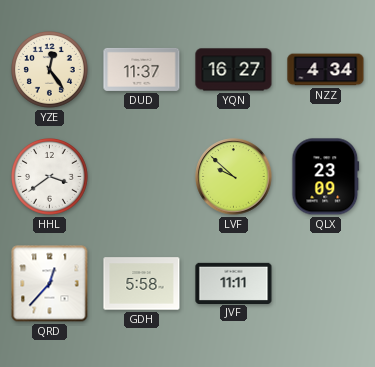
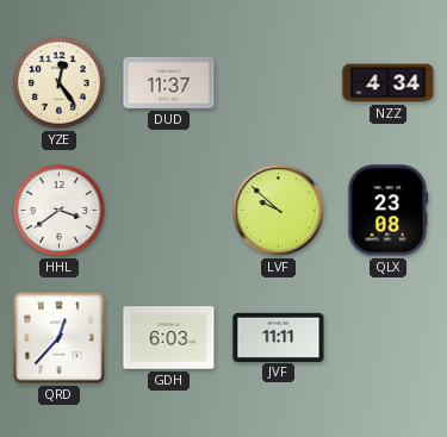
YQN: 16:27 -> none
QLX: 23:09 -> 23:08
GDH: 5:58 -> 6:03
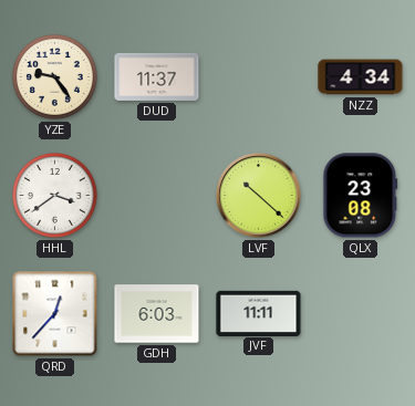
YZE: 12:24 -> 9:24
LVF: 9:52 -> 10:22
